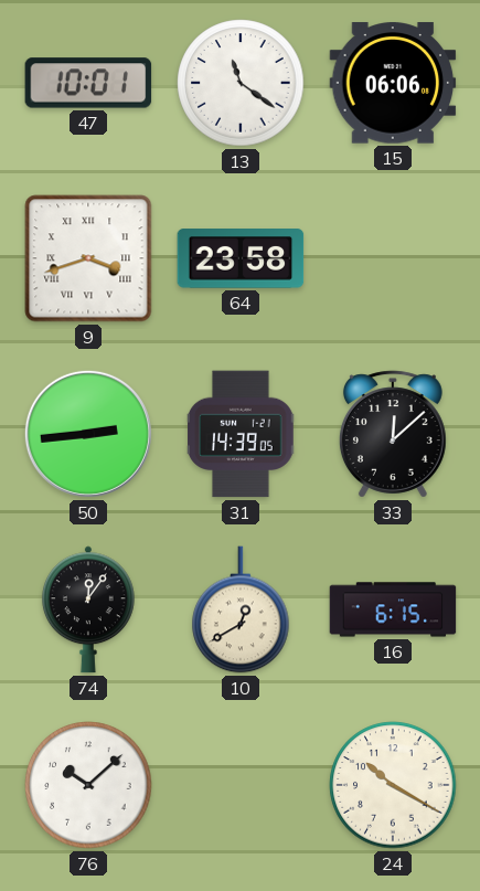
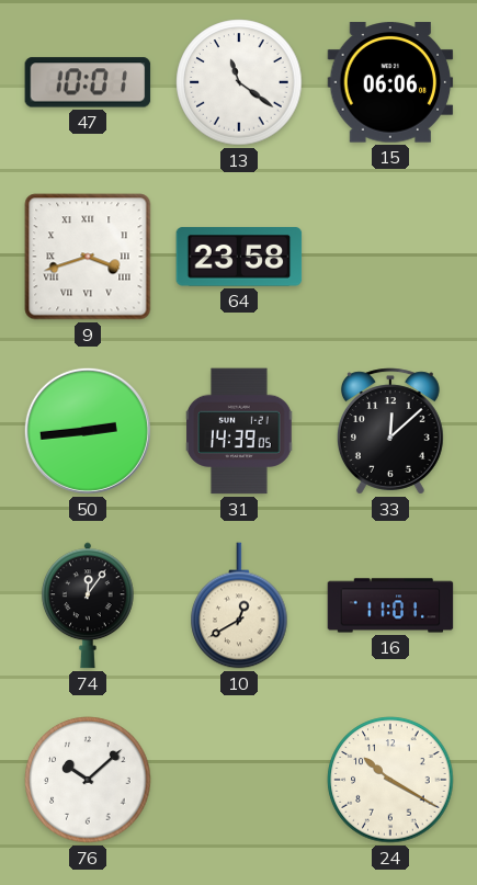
16: 6:15 -> 11:01
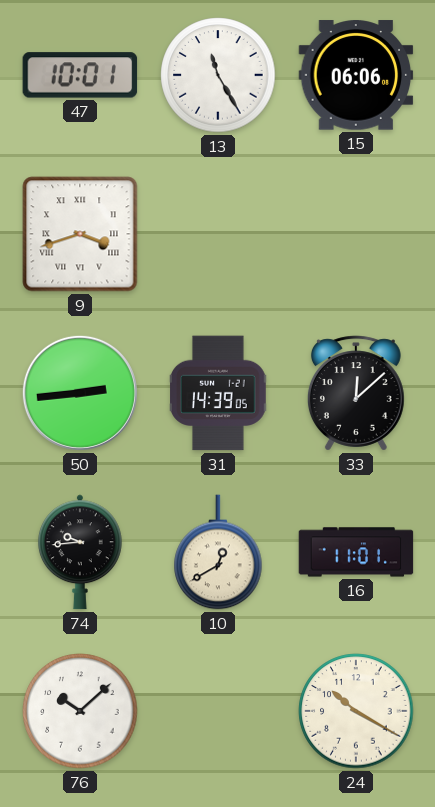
13: 11:21 -> 11:25
64: 23:58 -> none
74: 12:06 -> 9:44
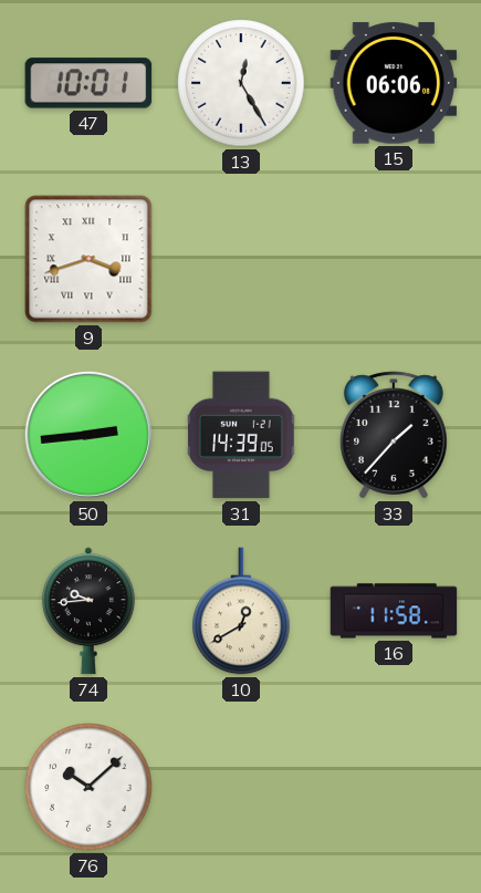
13: 11:25 -> 12:25
33: 12:08 -> 1:37
16: 11:01 -> 11:58
24: 10:20 -> none
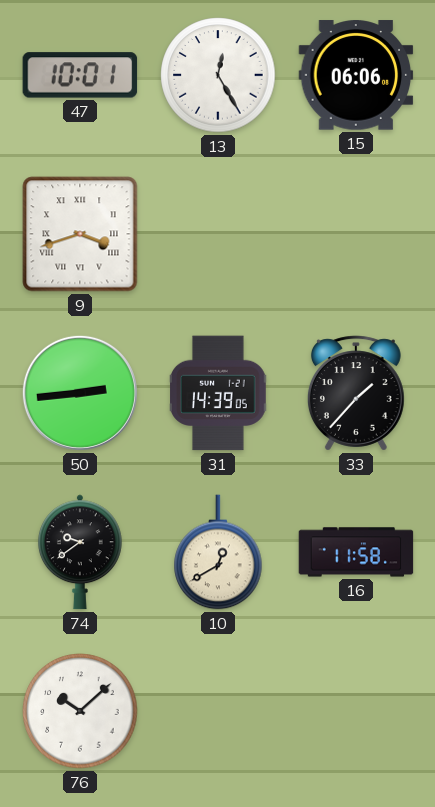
74: 9:44 -> 9:39
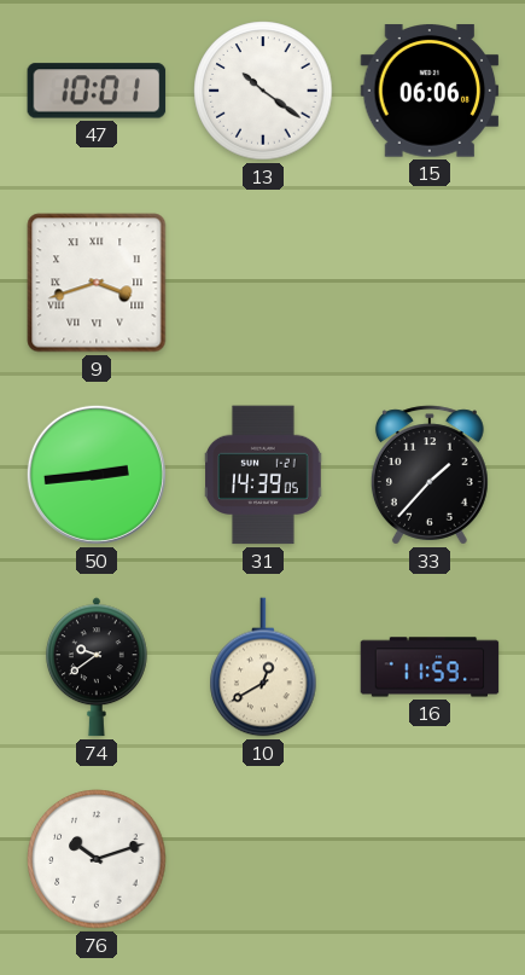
13: 12:25 -> 10:21
16: 11:58 -> 11:59
76: 10:08 -> 10:12
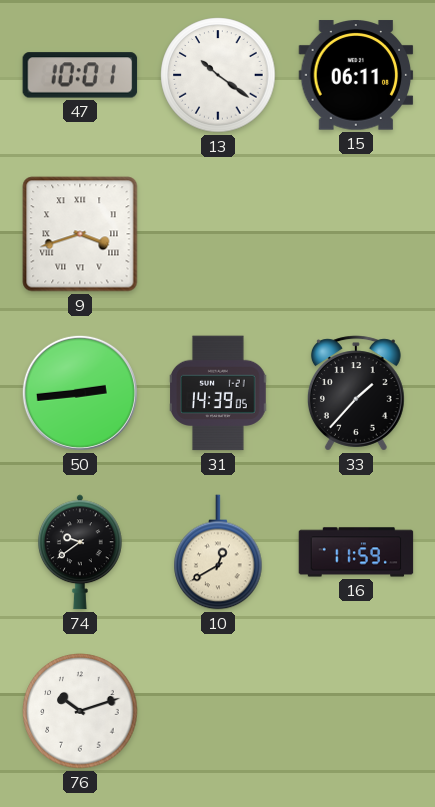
15: 06:06 -> 06:11
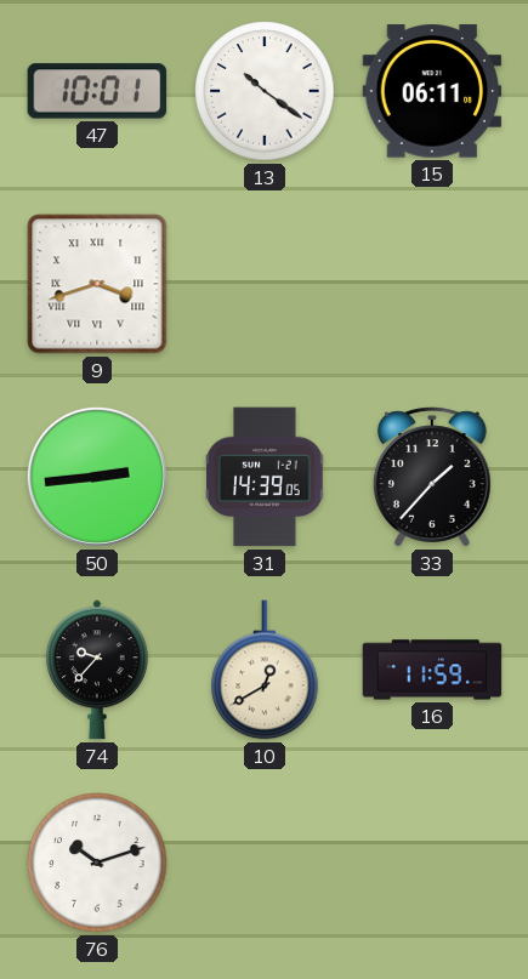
74: 9:39 -> 9:37
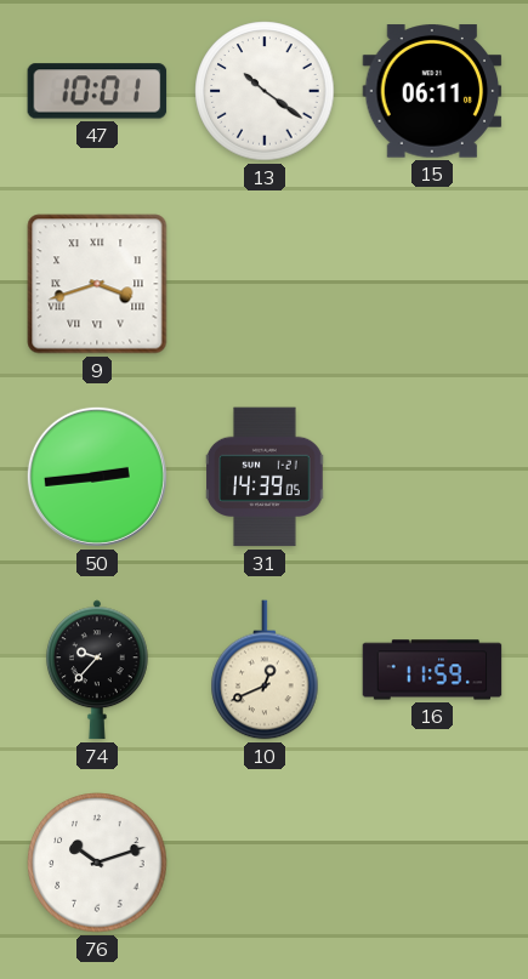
33: 1:37 -> none
10: 12:40 -> 12:41
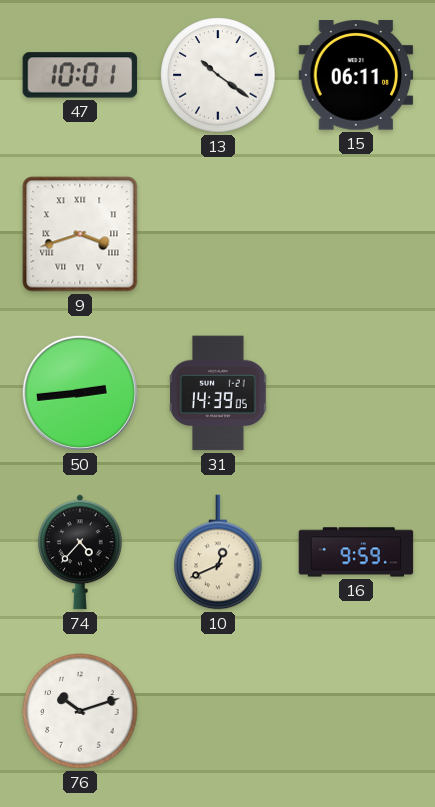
74: 9:37 -> 4:37
16: 11:59 -> 9:59
